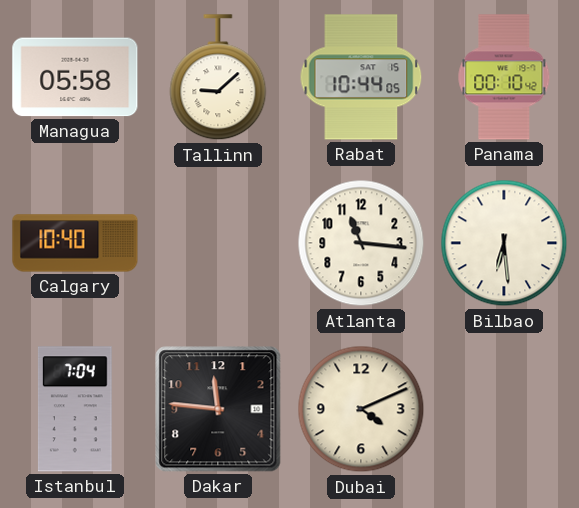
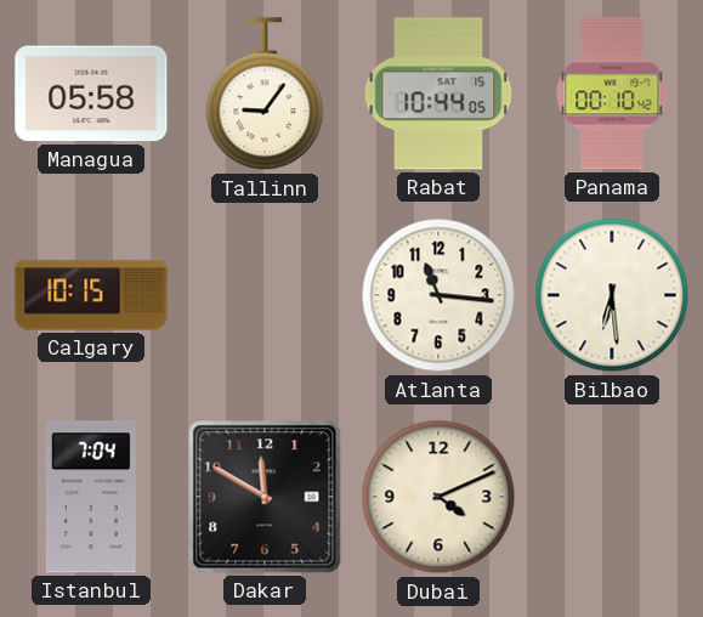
Tallinn: 9:08 -> 9:06
Calgary: 10:40 -> 10:15
Dakar: 11:46 -> 11:50
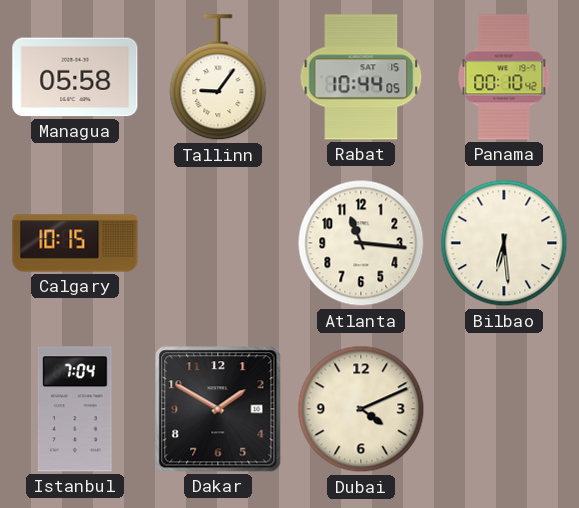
Dakar: 11:50 -> 1:50
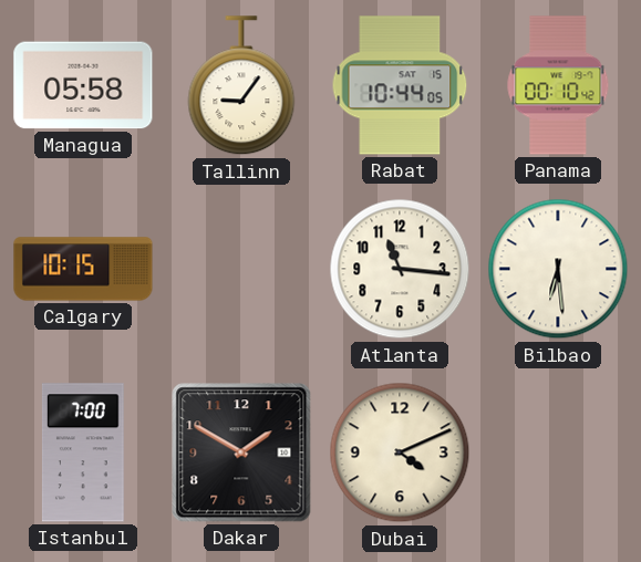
Istanbul: 7:04 -> 7:00
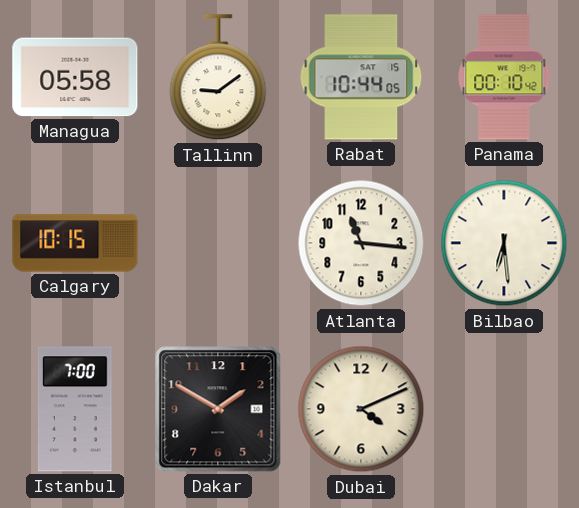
Tallinn: 9:06 -> 9:09
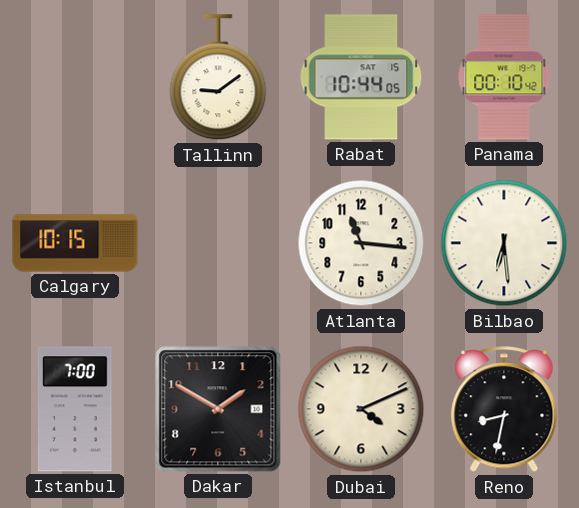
Managua: 05:58 -> none
Reno: none -> 8:32
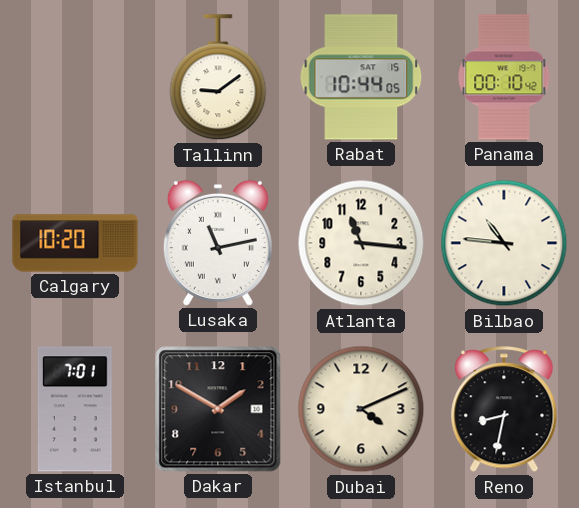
Calgary: 10:15 -> 10:20
Lusaka: none -> 11:13
Bilbao: 6:29 -> 10:46
Istanbul: 7:00 -> 7:01
